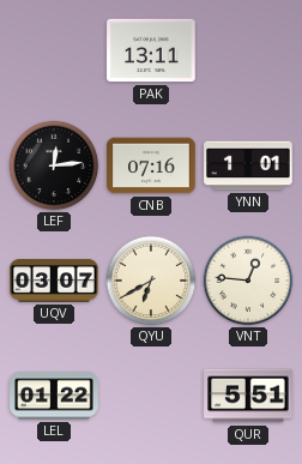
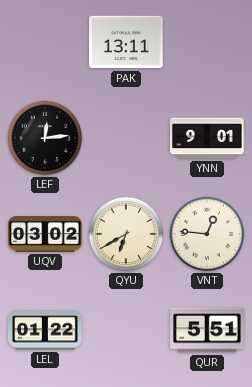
CNB: 07:16 -> none
YNN: 1:01 -> 9:01
UQV: 03:07 -> 03:02
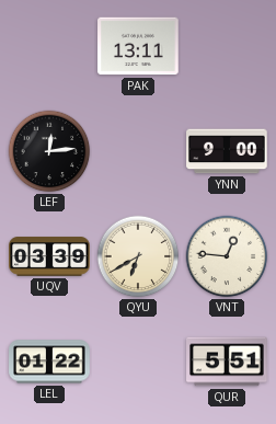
YNN: 9:01 -> 9:00
UQV: 03:02 -> 03:39
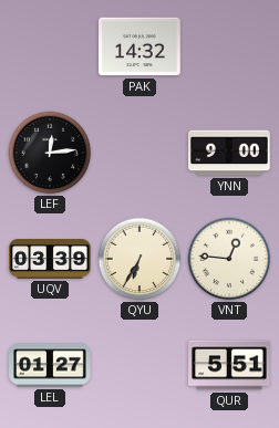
PAK: 13:11 -> 14:32
QYU: 6:40 -> 6:35
LEL: 01:22 -> 01:27
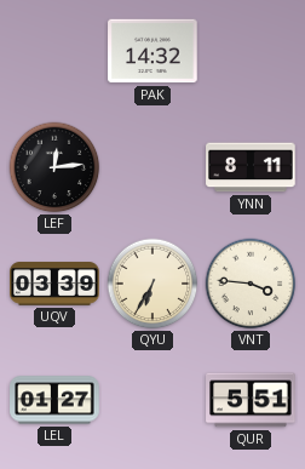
YNN: 9:00 -> 8:11
VNT: 12:46 -> 3:46
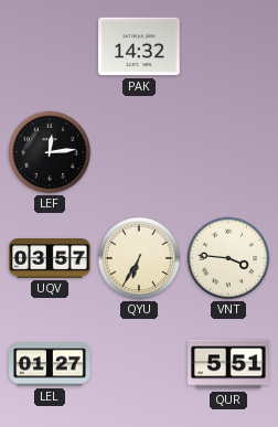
YNN: 8:11 -> none
UQV: 03:39 -> 03:57
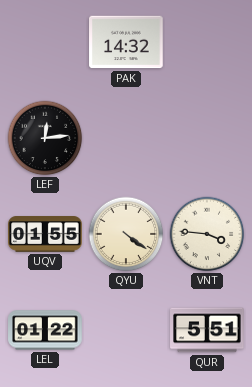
UQV: 03:57 -> 01:55
QYU: 6:35 -> 4:21
LEL: 01:27 -> 01:22
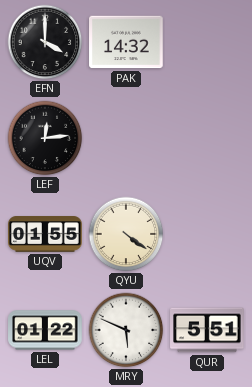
EFN: none -> 4:00
VNT: 3:46 -> none
MRY: none -> 5:49
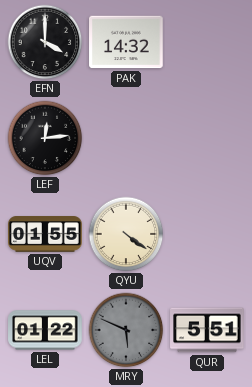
MRY dial: white -> grey
